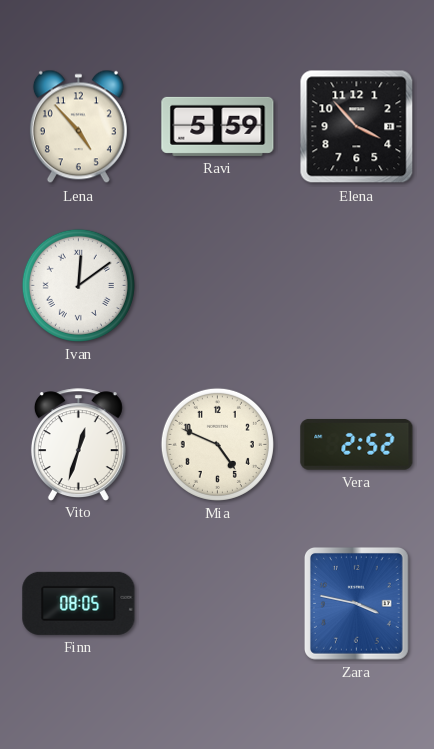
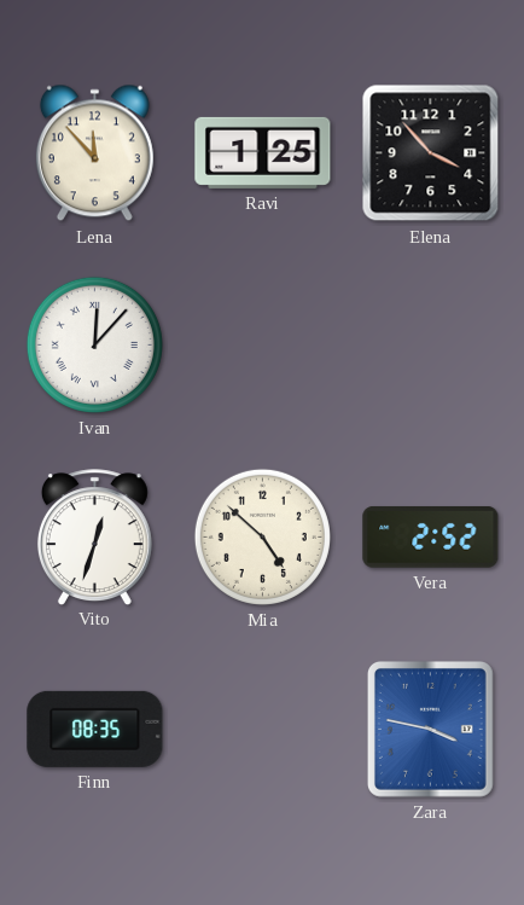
Lena: 4:53 -> 11:53
Ravi: 5:59 -> 1:25
Ivan: 12:09 -> 12:07
Mia: 4:49 -> 4:52
Finn: 08:05 -> 08:35
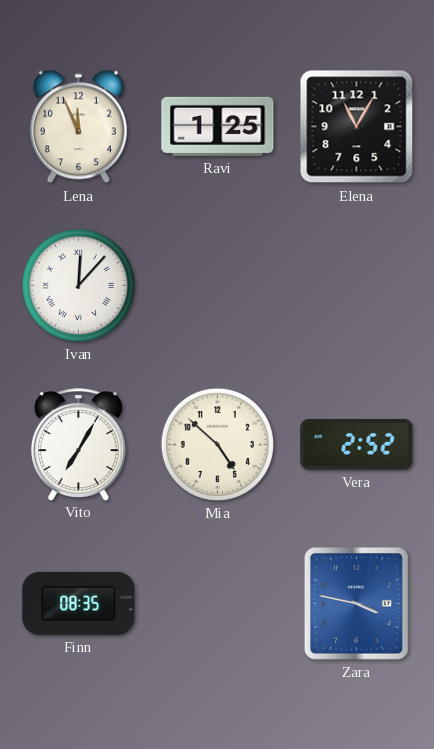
Lena: 11:53 -> 11:56
Elena: 3:53 -> 11:05
Vito: 12:33 -> 7:05
